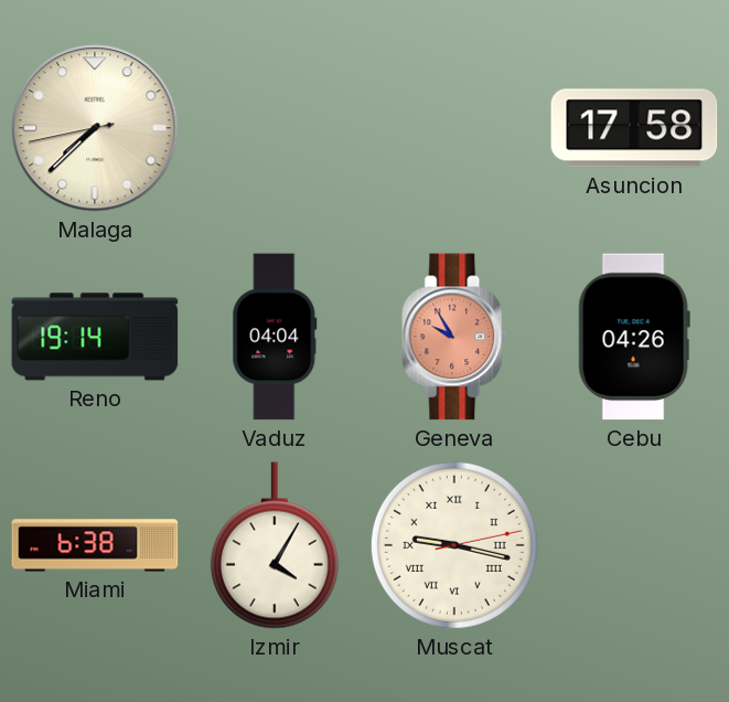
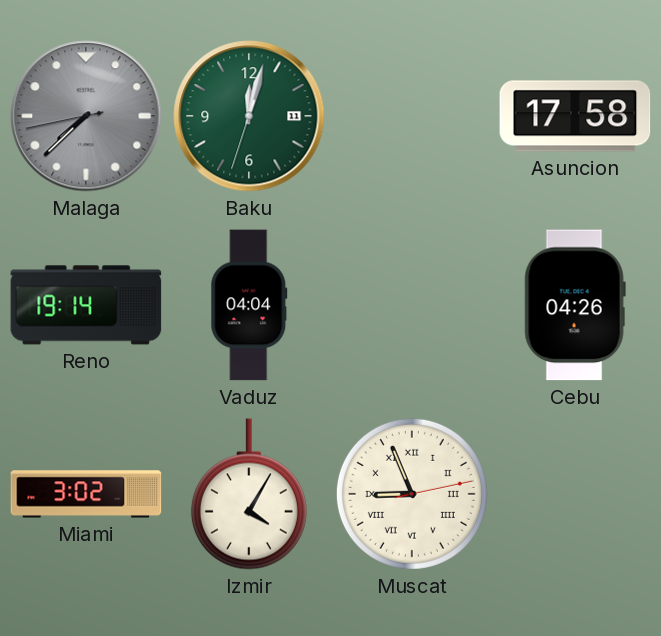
Malaga dial: cream -> grey
Baku: none -> 12:02
Geneva: 9:55 -> none
Miami: 6:38 -> 3:02
Muscat: 9:17 -> 8:56
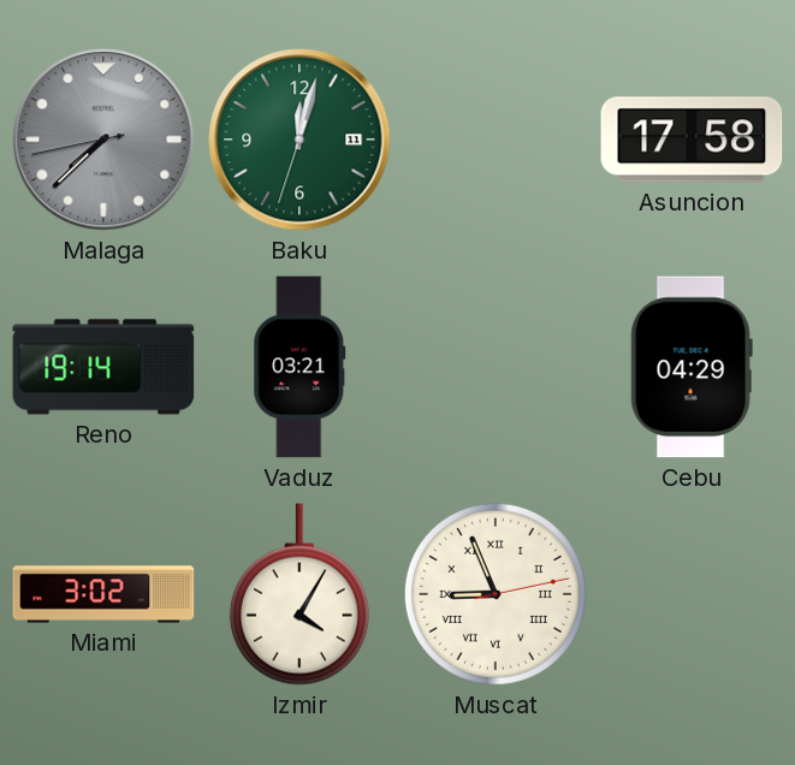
Vaduz: 04:04 -> 03:21
Cebu: 04:26 -> 04:29
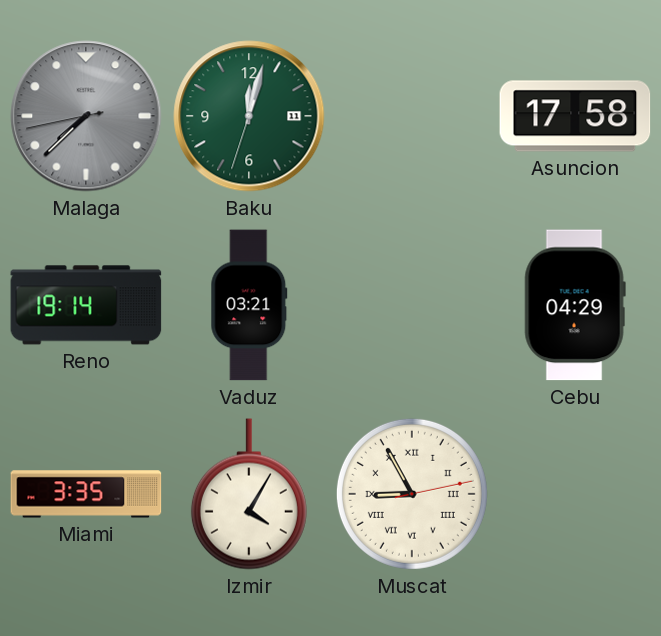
Miami: 3:02 -> 3:35
Muscat: 8:56 -> 8:55
